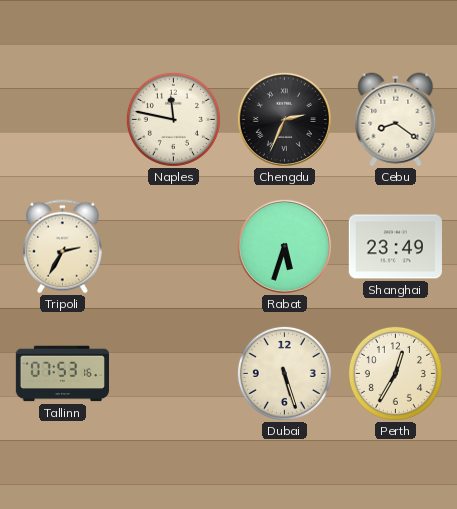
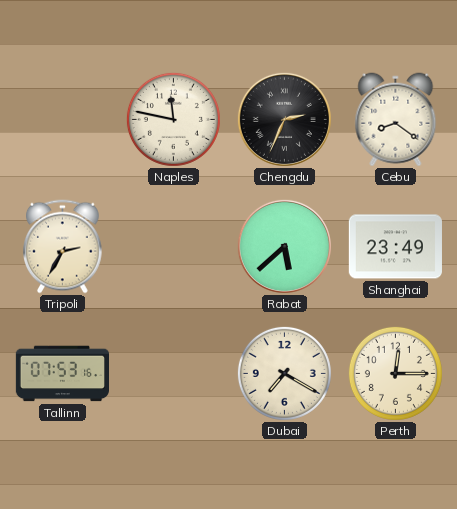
Rabat: 5:33 -> 5:38
Dubai: 5:27 -> 7:20
Perth: 12:35 -> 12:15
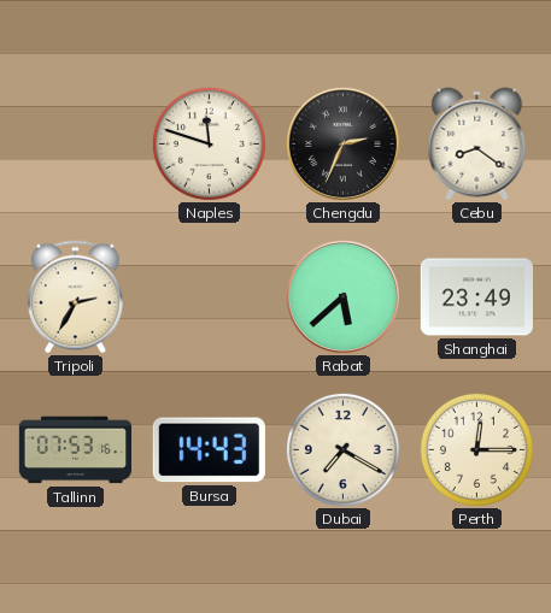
Naples: 11:47 -> 11:48
Bursa: none -> 14:43
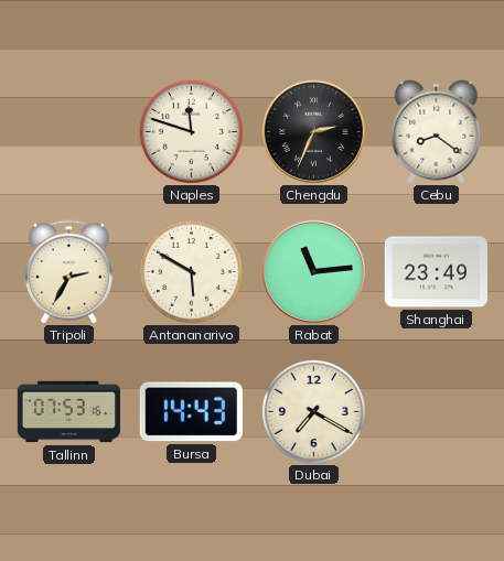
Antananarivo: none -> 5:50
Rabat: 5:38 -> 11:14
Perth: 12:15 -> none
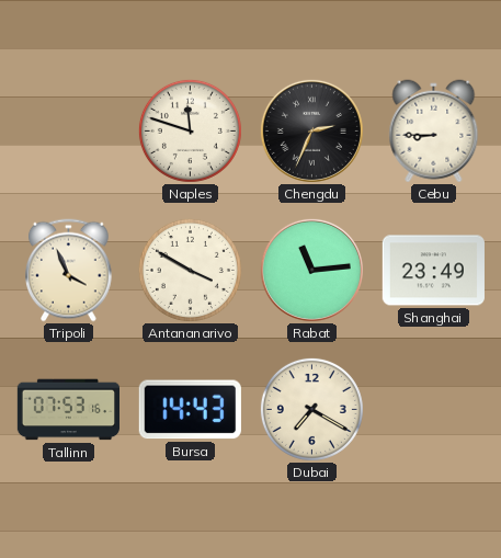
Cebu: 8:21 -> 8:45
Tripoli: 2:35 -> 3:56
Antananarivo: 5:50 -> 3:50
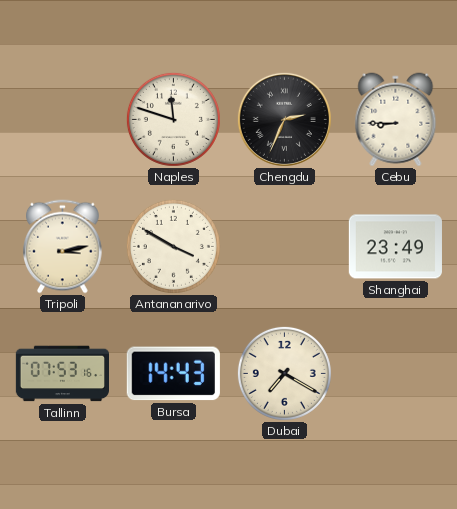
Tripoli: 3:56 -> 3:13
Rabat: 11:14 -> none
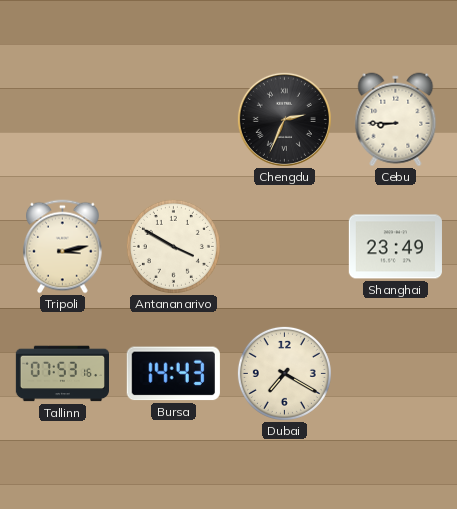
Naples: 11:48 -> none
